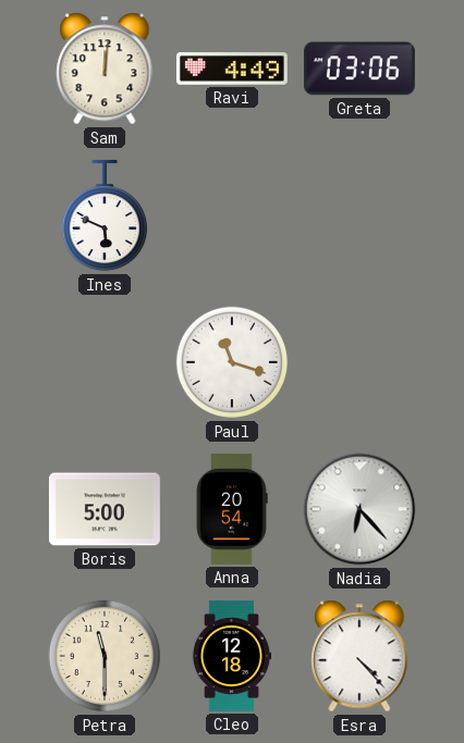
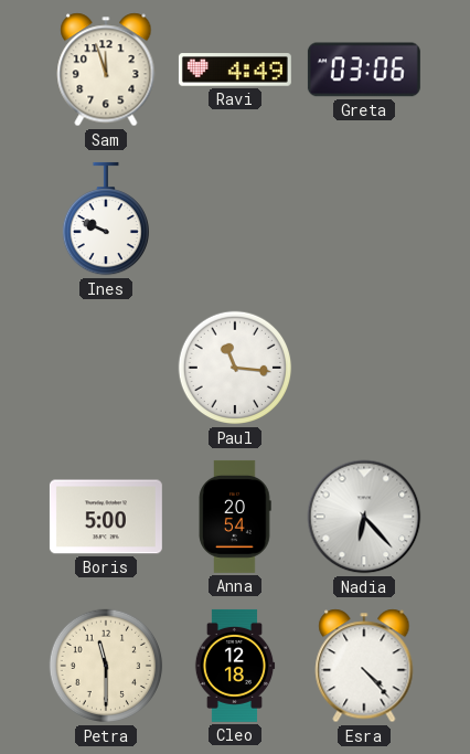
Sam: 12:01 -> 11:57
Ines: 5:49 -> 9:49
Paul: 11:18 -> 11:16
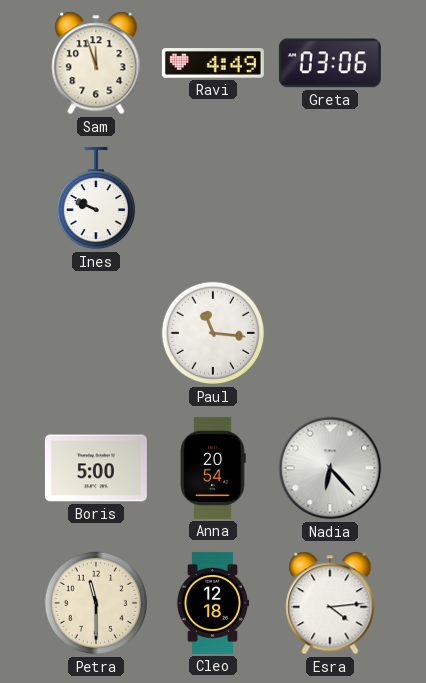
Esra: 4:23 -> 4:14
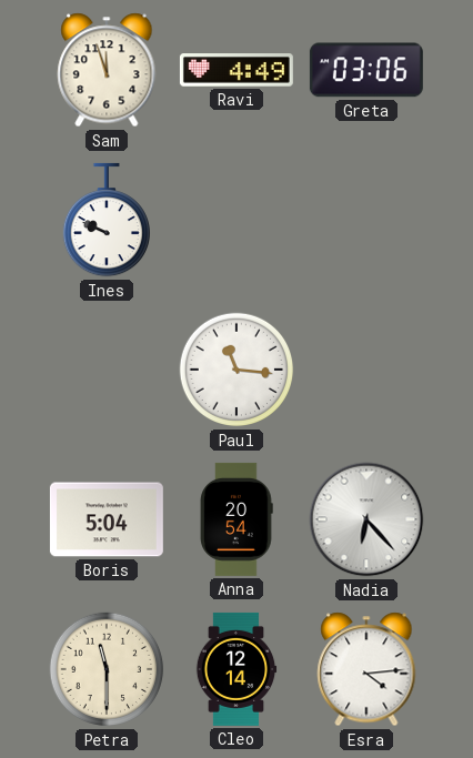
Boris: 5:00 -> 5:04
Cleo: 12:18 -> 12:14
